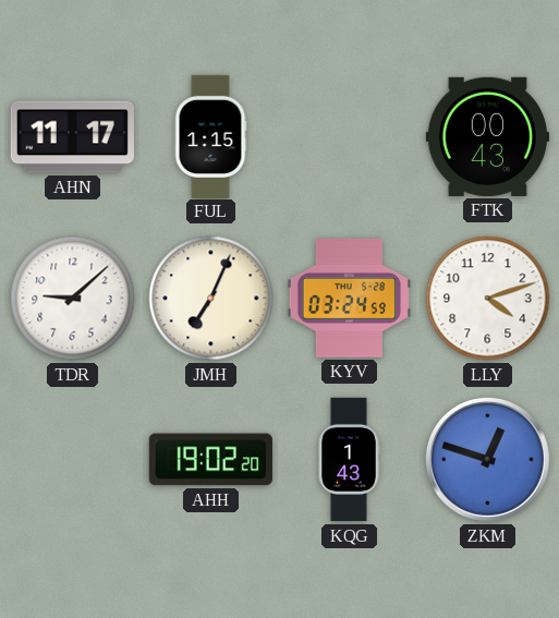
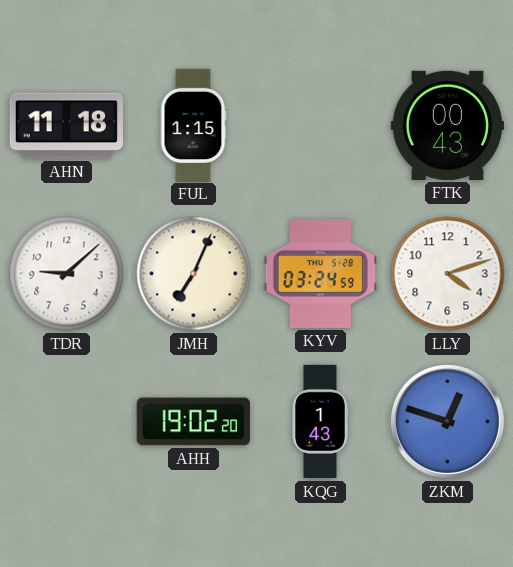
AHN: 11:17 -> 11:18
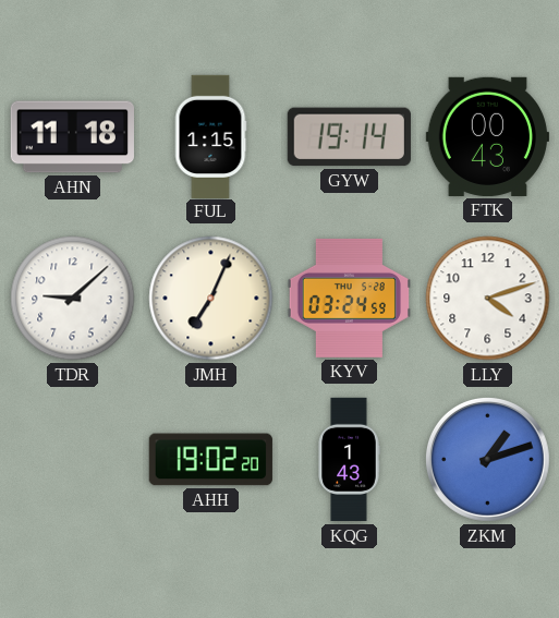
GYW: none -> 19:14
ZKM: 12:48 -> 1:12
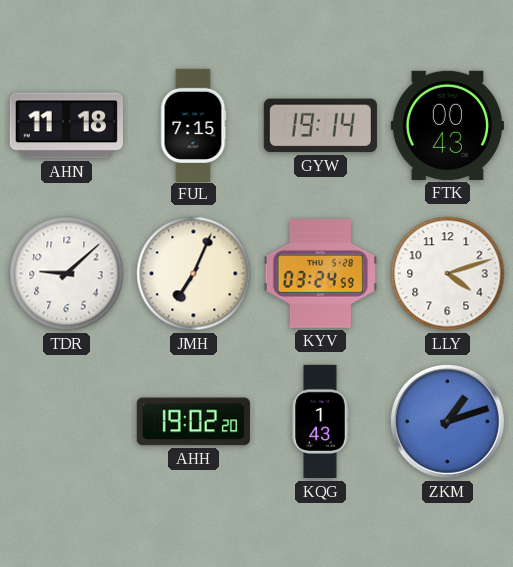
FUL: 1:15 -> 7:15
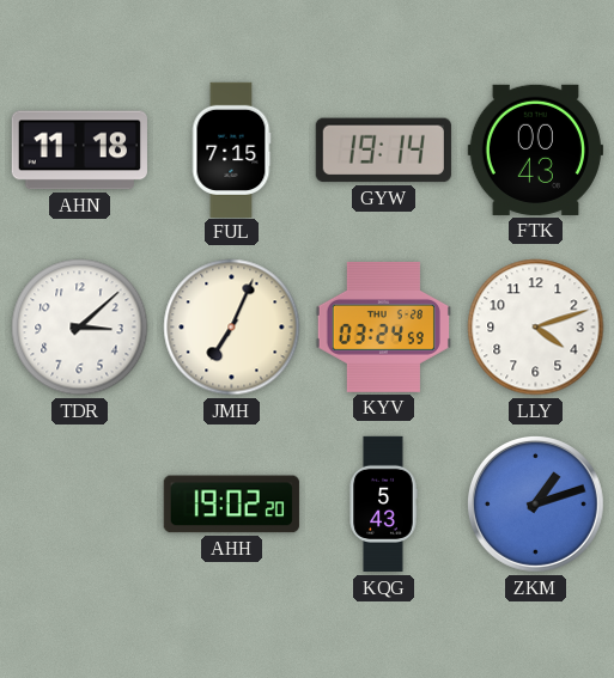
TDR: 9:08 -> 3:08
KQG: 1:43 -> 5:43
